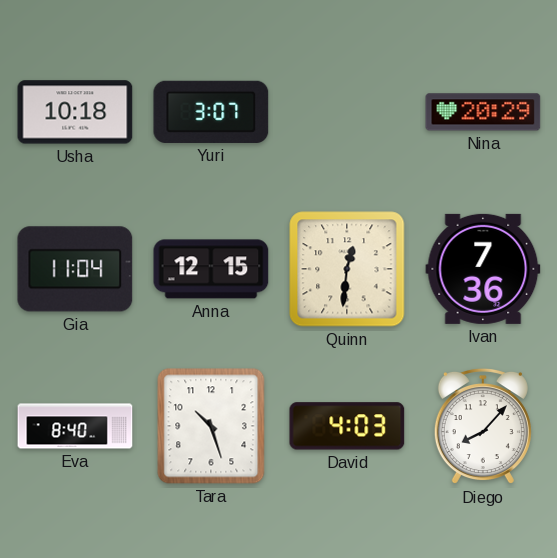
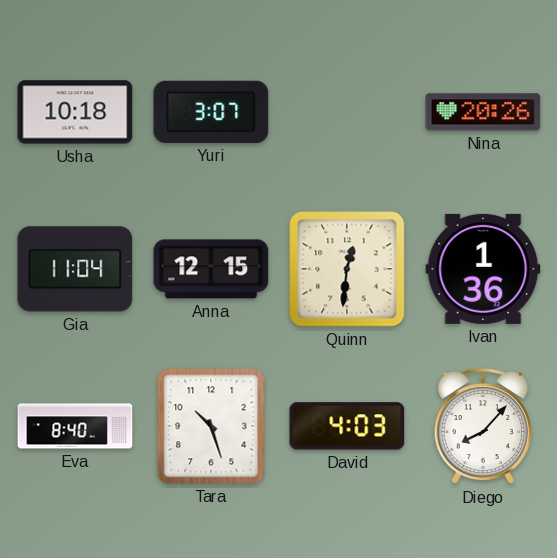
Nina: 20:29 -> 20:26
Ivan: 7:36 -> 1:36
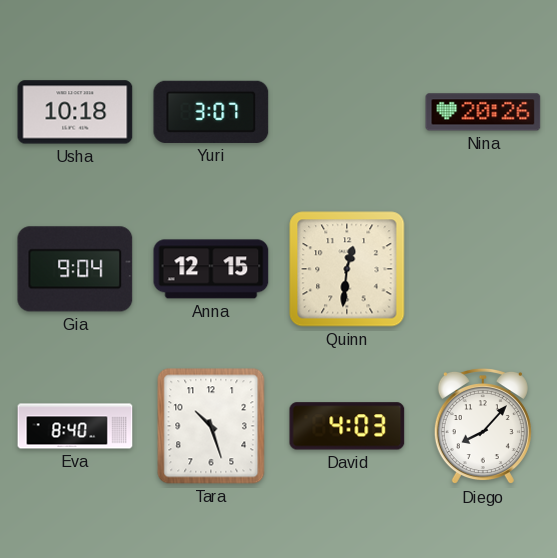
Gia: 11:04 -> 9:04
Ivan: 1:36 -> none
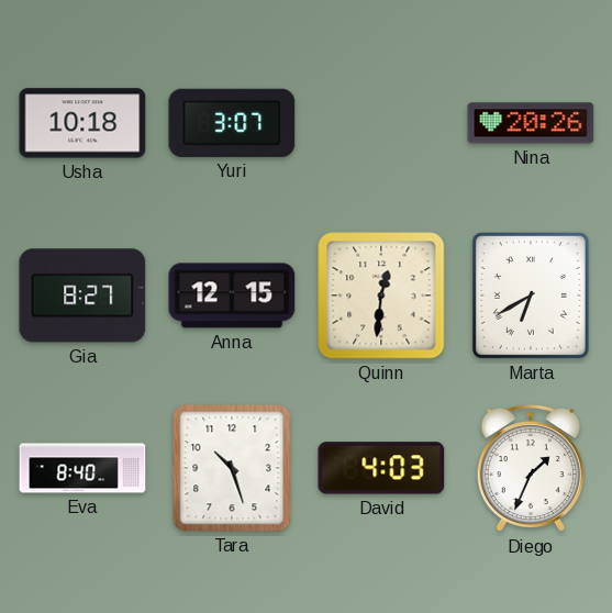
Gia: 9:04 -> 8:27
Marta: none -> 6:40
Diego: 8:07 -> 1:34
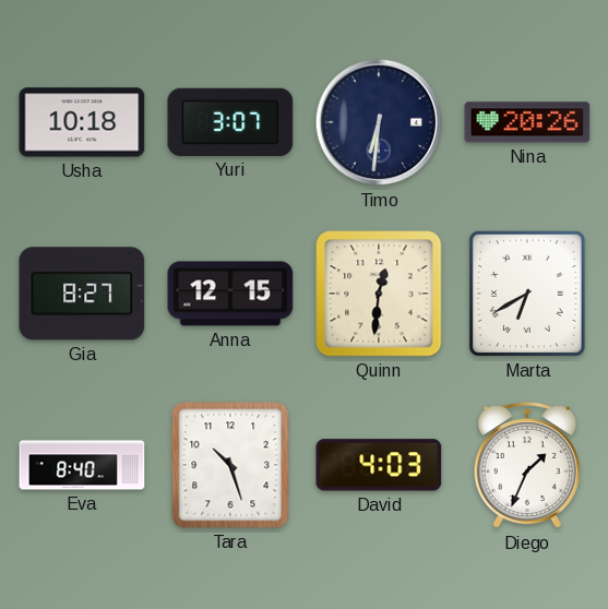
Timo: none -> 6:31
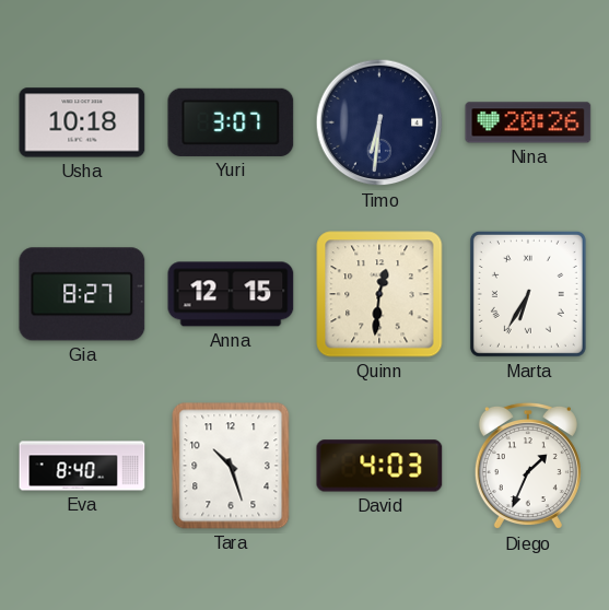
Marta: 6:40 -> 6:35
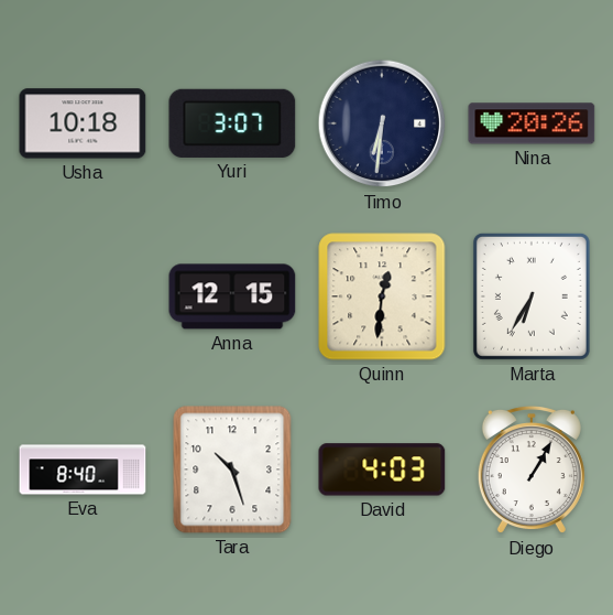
Gia: 8:27 -> none
Diego: 1:34 -> 1:05
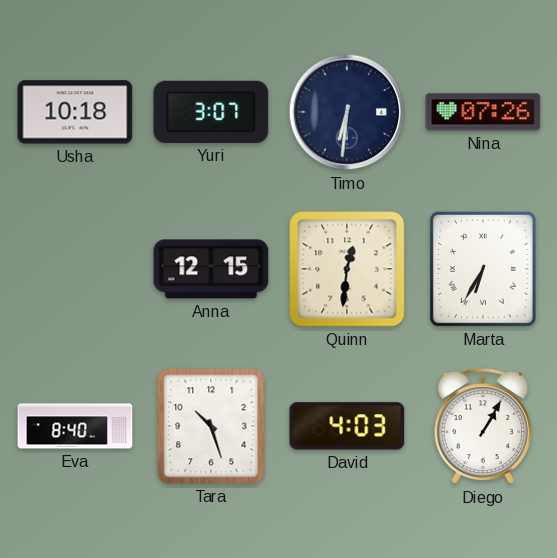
Nina: 20:26 -> 07:26
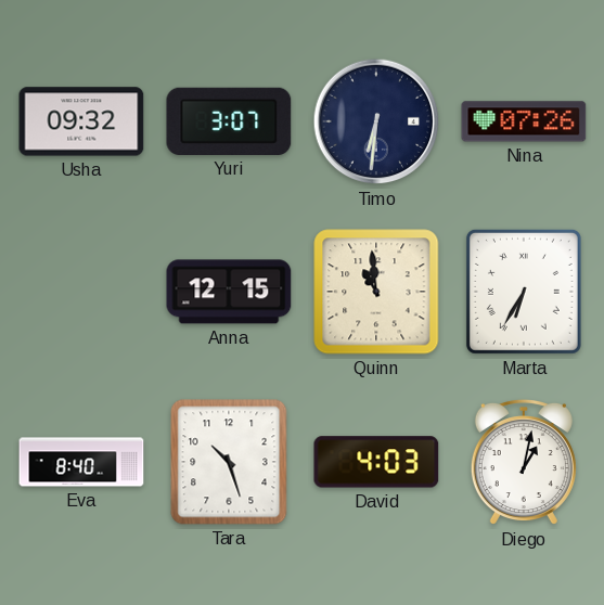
Usha: 10:18 -> 09:32
Quinn: 12:31 -> 10:59
Diego: 1:05 -> 1:02
